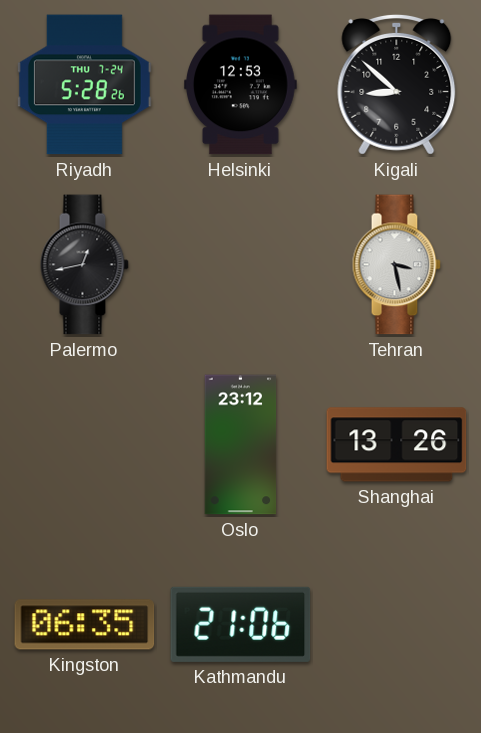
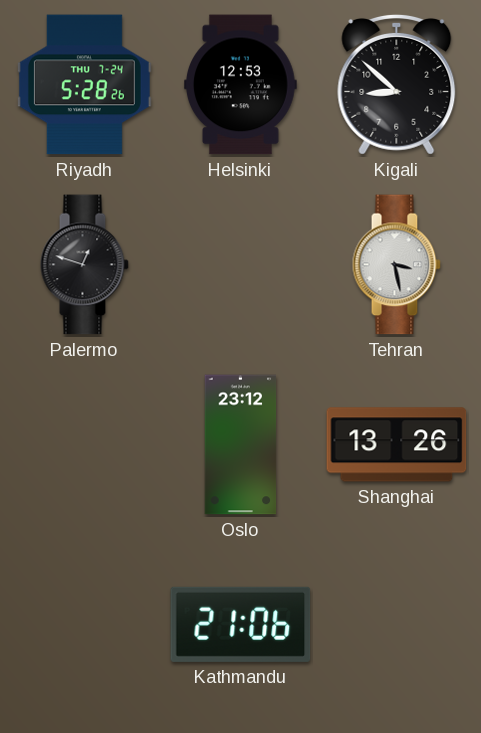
Palermo: 12:43 -> 12:48
Kingston: 06:35 -> none
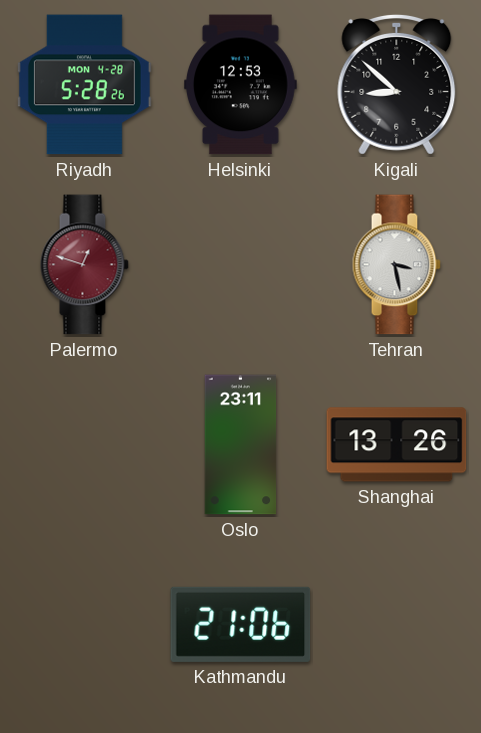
Riyadh date: THU 7-24 -> MON 4-28
Palermo dial: black -> burgundy
Oslo: 23:12 -> 23:11
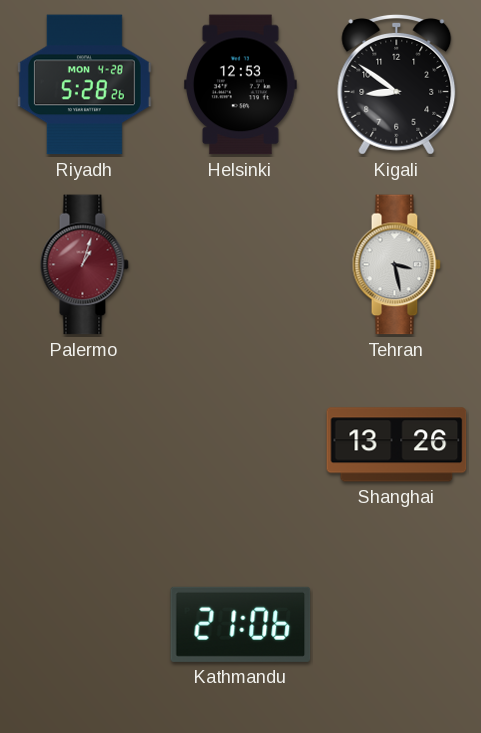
Kigali: 8:52 -> 8:51
Palermo: 12:48 -> 1:03
Oslo: 23:11 -> none
